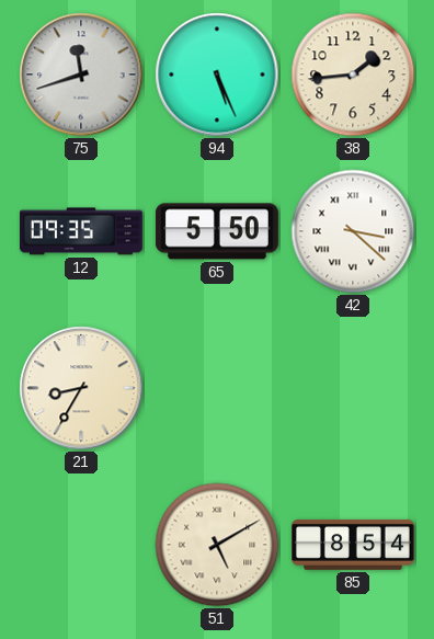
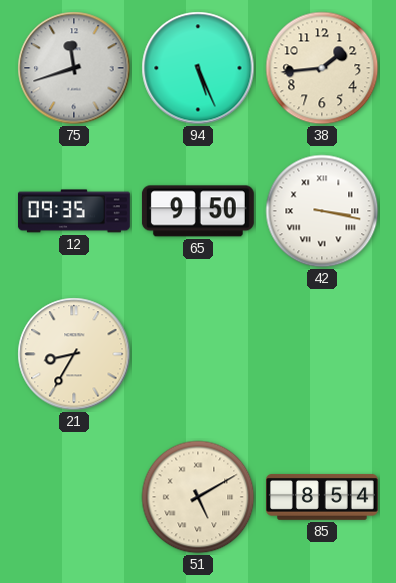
65: 5:50 -> 9:50
42: 3:22 -> 3:17
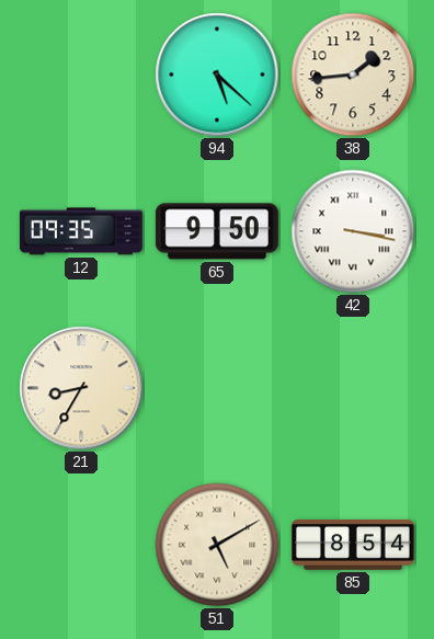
75: 11:42 -> none
94: 5:26 -> 5:22
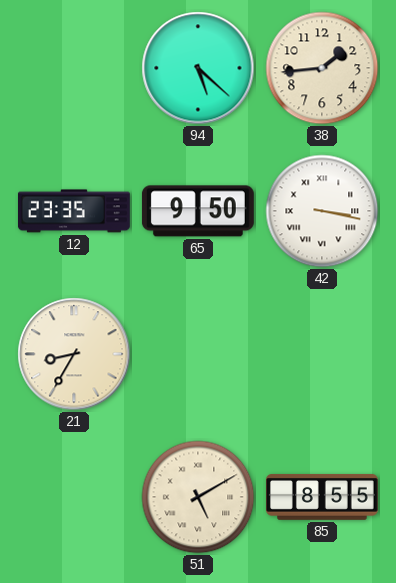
12: 09:35 -> 23:35
85: 8:54 -> 8:55
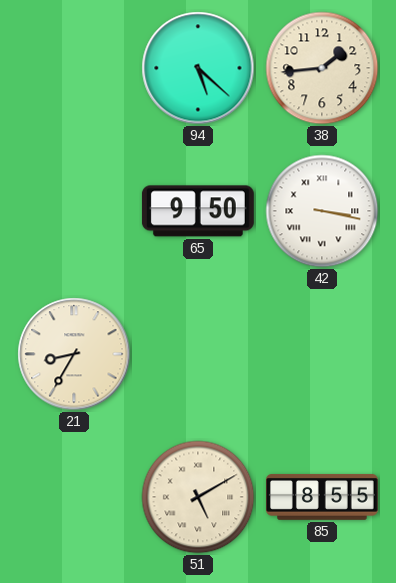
12: 23:35 -> none
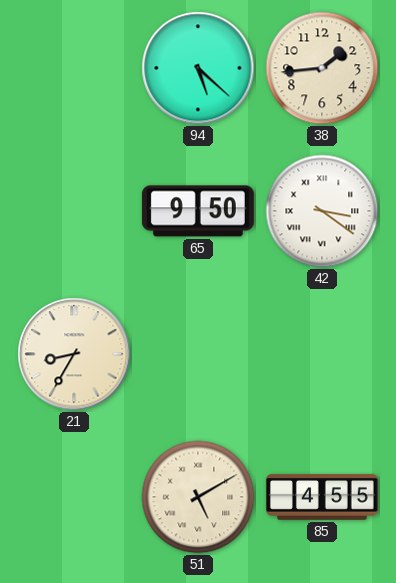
42: 3:17 -> 3:21
85: 8:55 -> 4:55
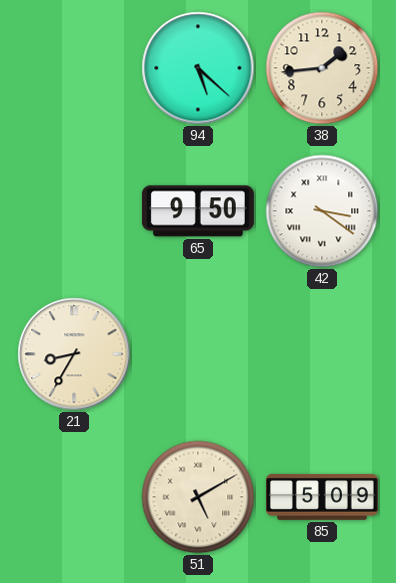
85: 4:55 -> 5:09
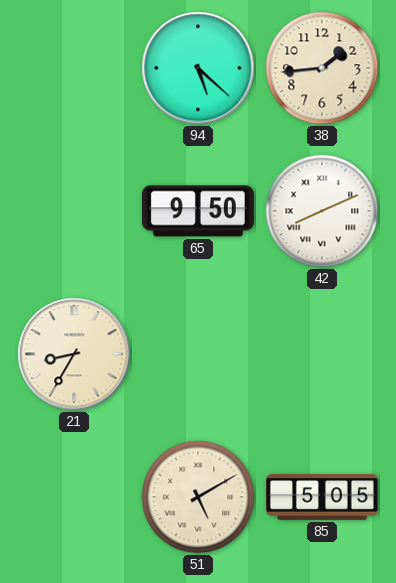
42: 3:21 -> 8:11
85: 5:09 -> 5:05
